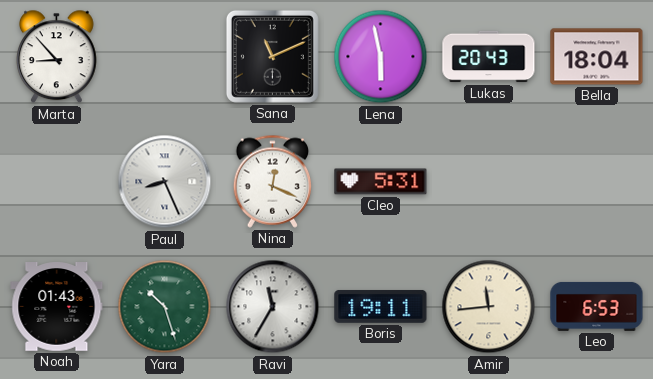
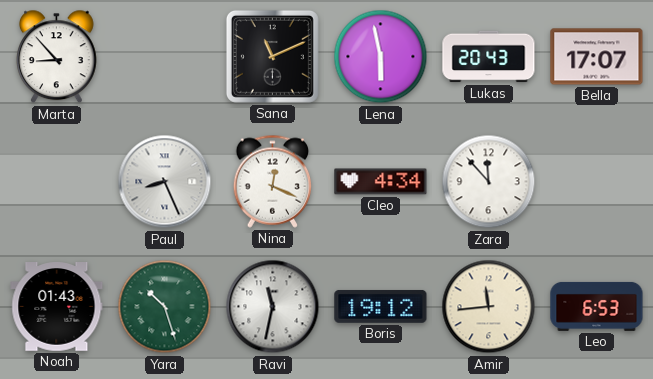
Bella: 18:04 -> 17:07
Cleo: 5:31 -> 4:34
Zara: none -> 11:53
Ravi: 11:35 -> 11:32
Boris: 19:11 -> 19:12
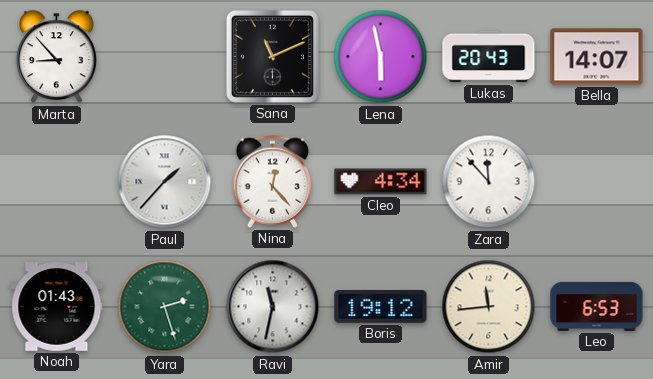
Bella: 17:07 -> 14:07
Paul: 8:26 -> 1:37
Nina: 12:19 -> 12:23
Yara: 10:27 -> 2:27
